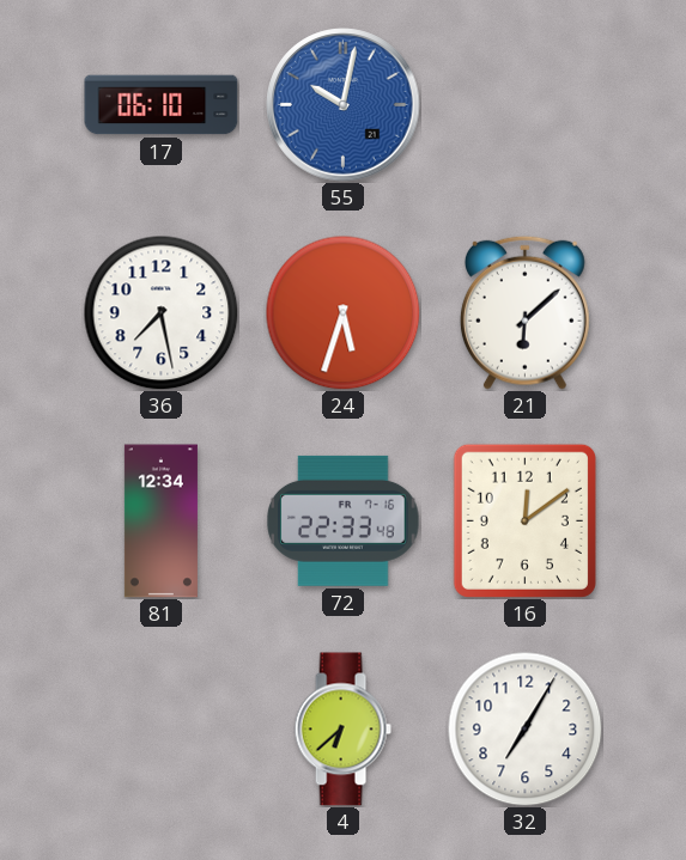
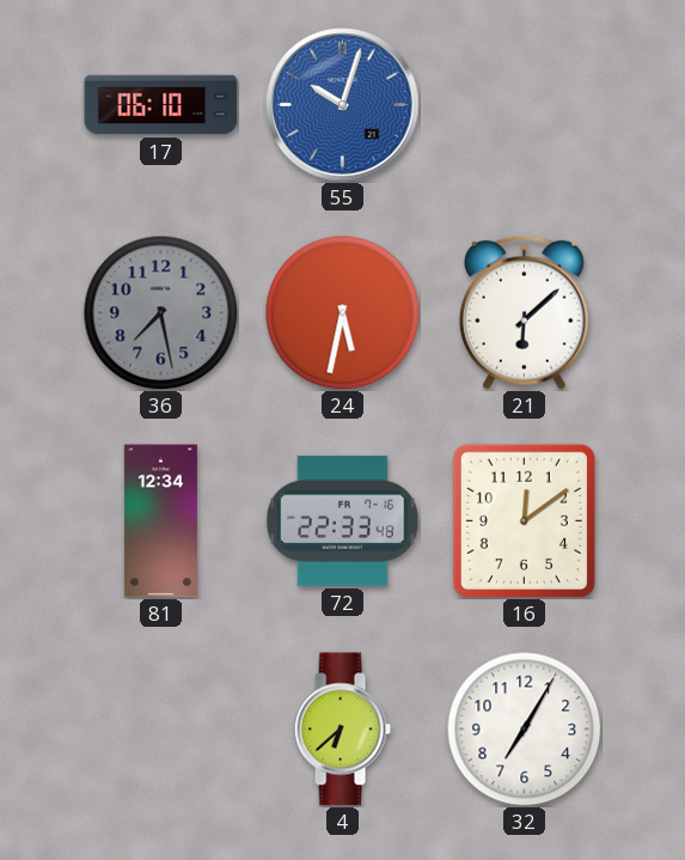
55: 10:02 -> 10:03
36 dial: white -> grey
24: 5:33 -> 5:32
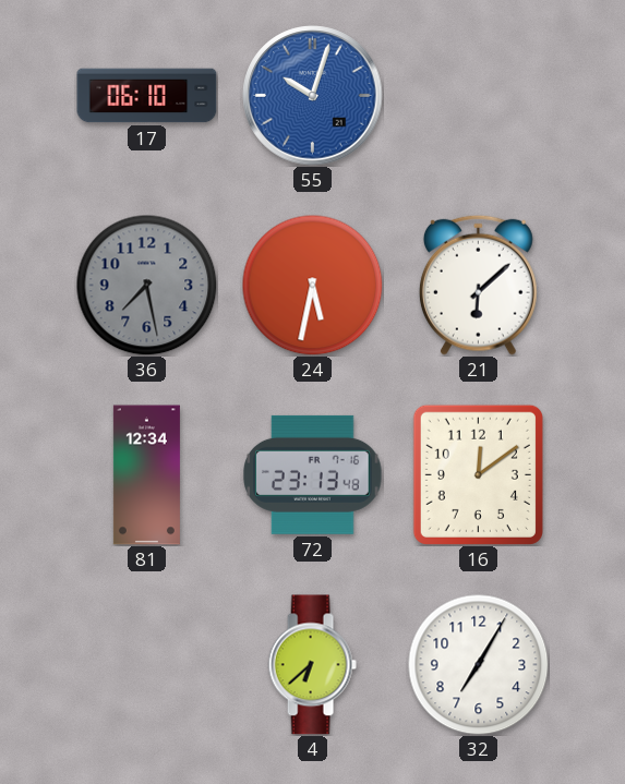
72: 22:33 -> 23:13
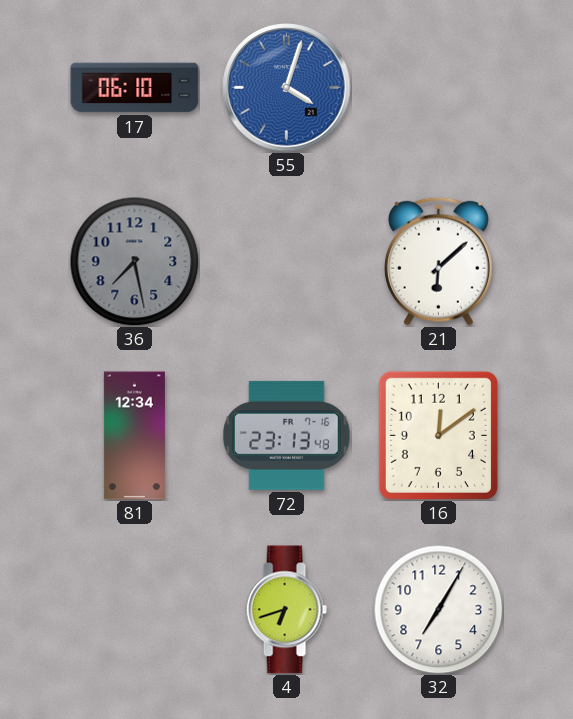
55: 10:03 -> 4:03
24: 5:32 -> none
4: 6:38 -> 6:42
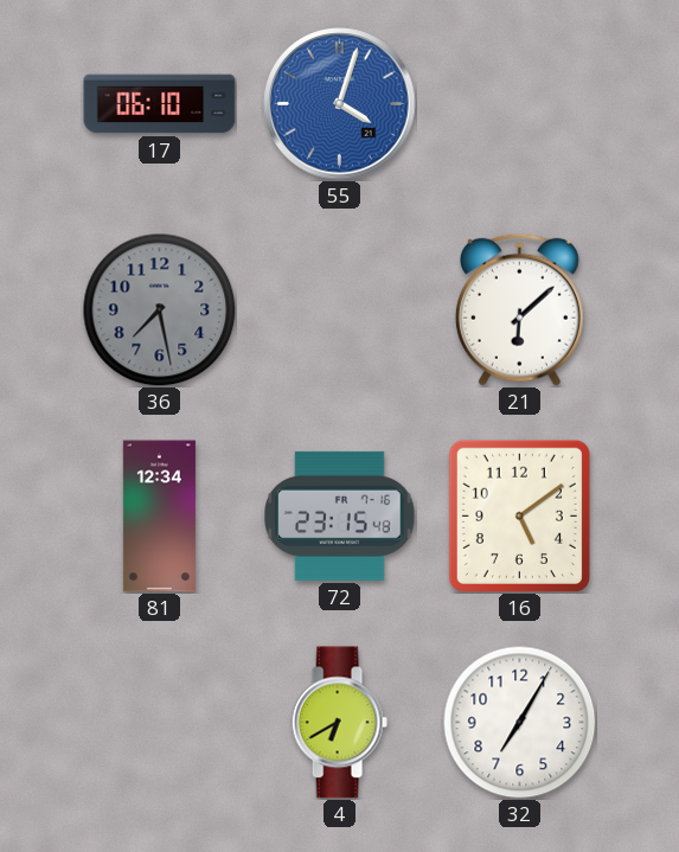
72: 23:13 -> 23:15
16: 12:09 -> 5:09
4: 6:42 -> 6:40
